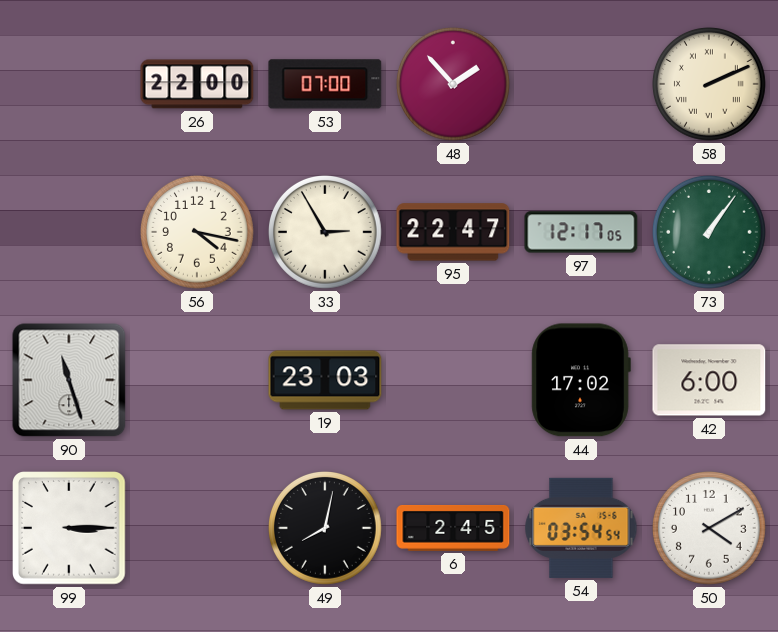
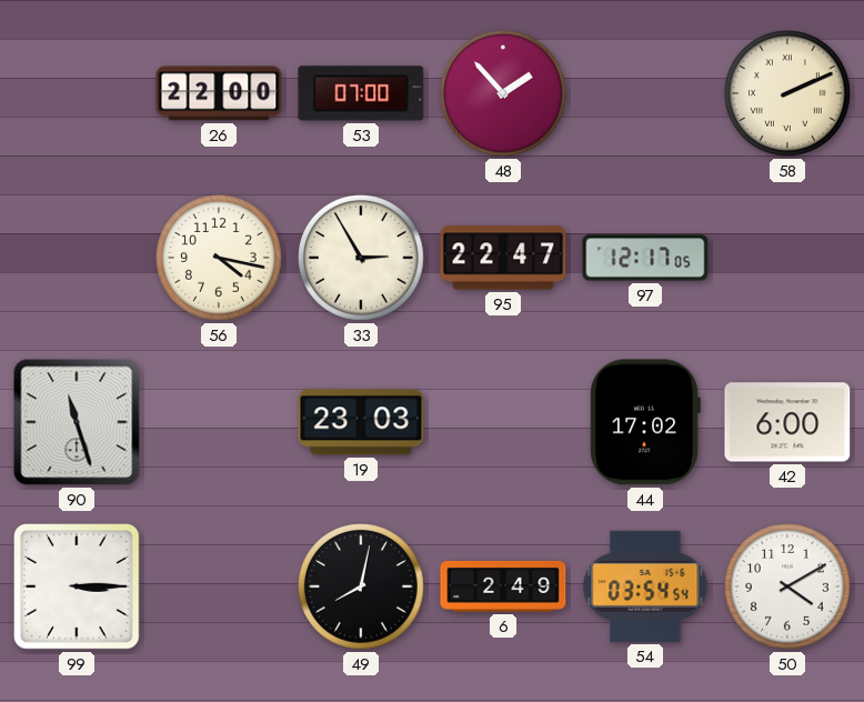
73: 1:06 -> none
6: 2:45 -> 2:49
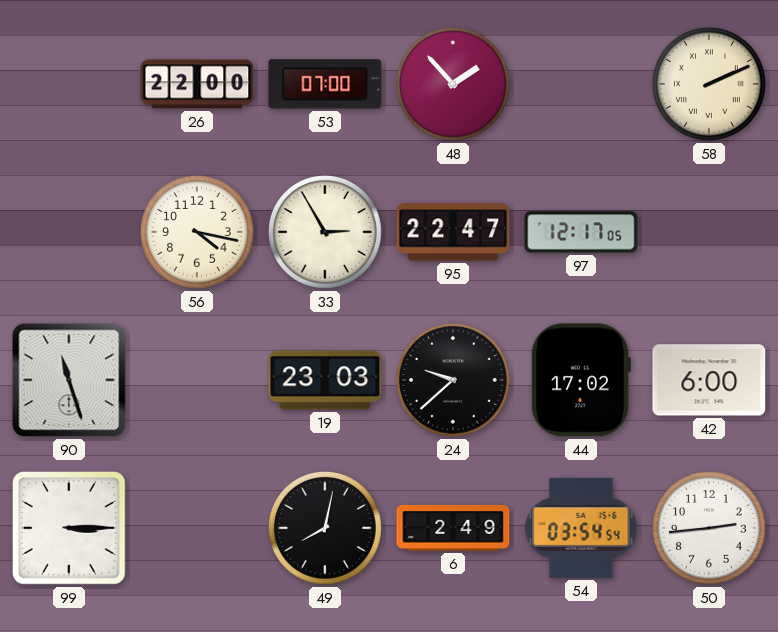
24: none -> 9:38
50: 4:10 -> 2:44
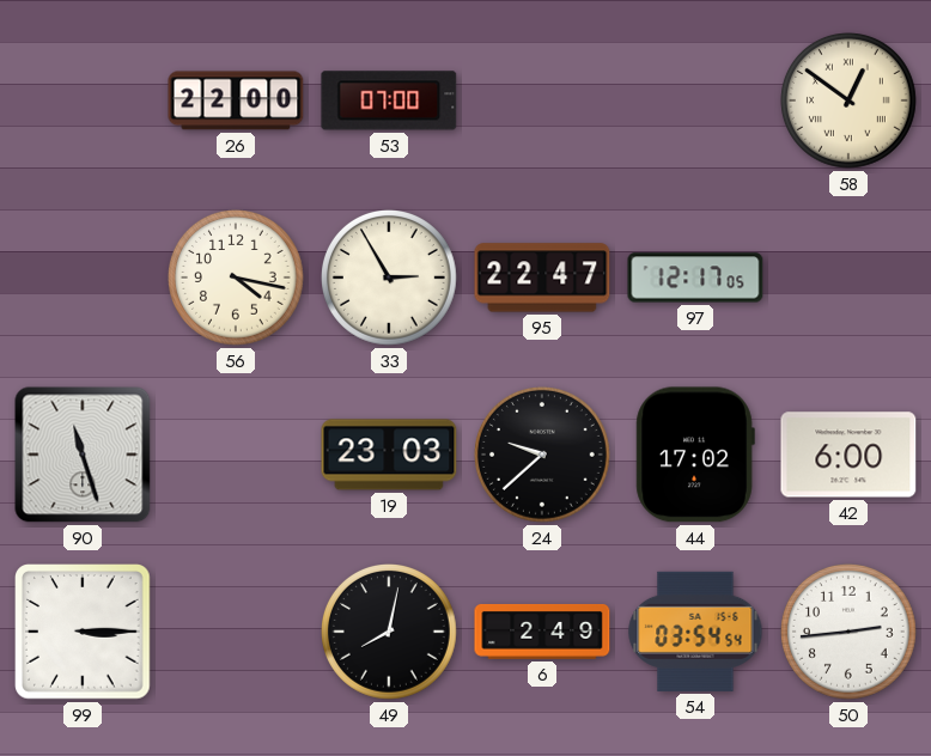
48: 1:53 -> none
58: 2:11 -> 12:51
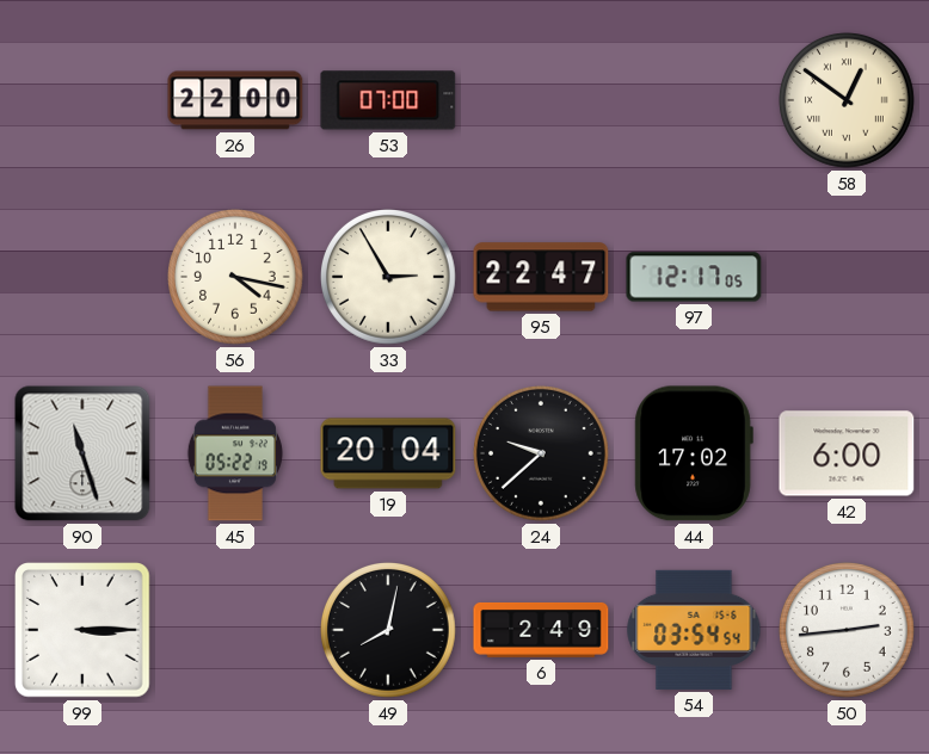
45: none -> 05:22
19: 23:03 -> 20:04
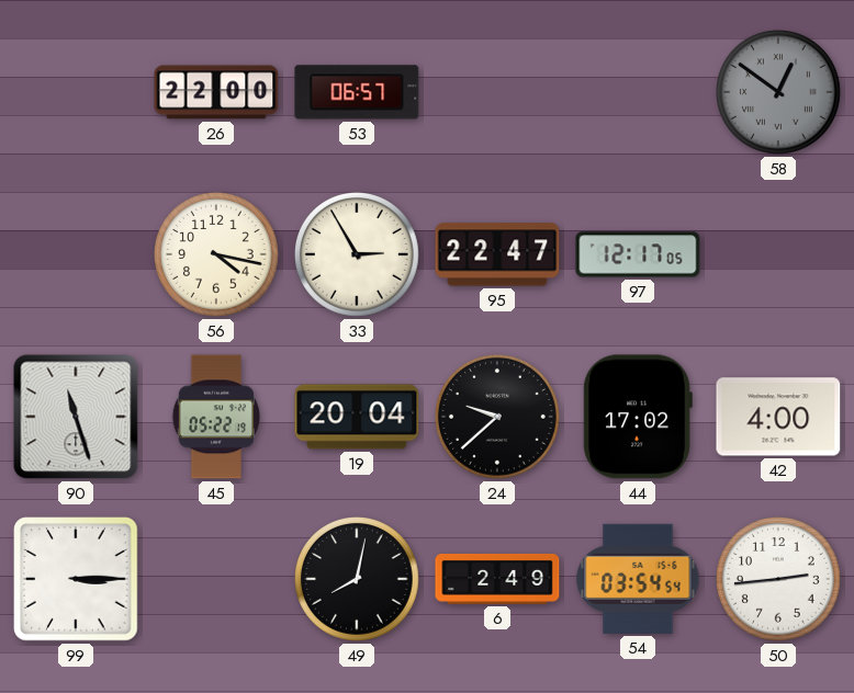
53: 07:00 -> 06:57
58 dial: cream -> grey
42: 6:00 -> 4:00
